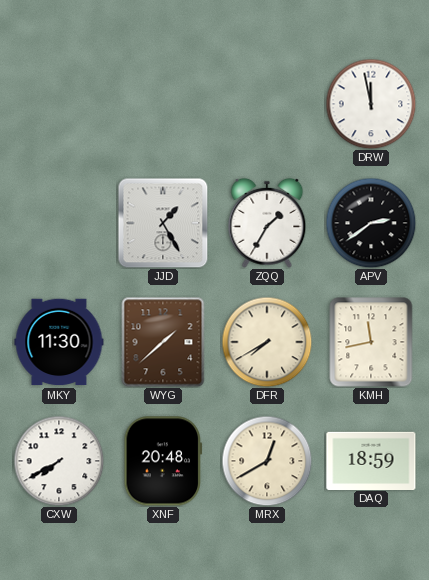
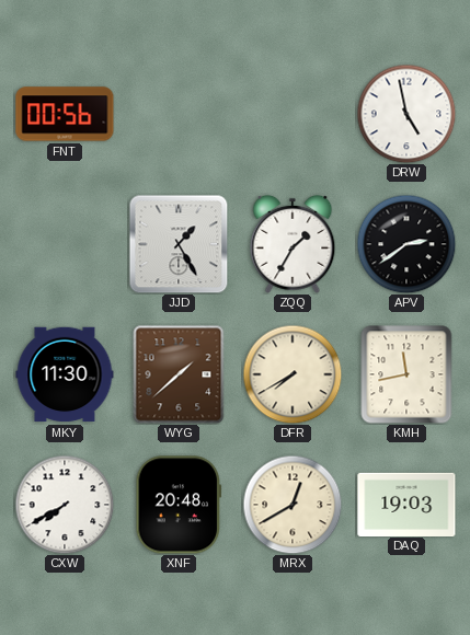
FNT: none -> 00:56
DRW: 11:58 -> 4:58
DAQ: 18:59 -> 19:03
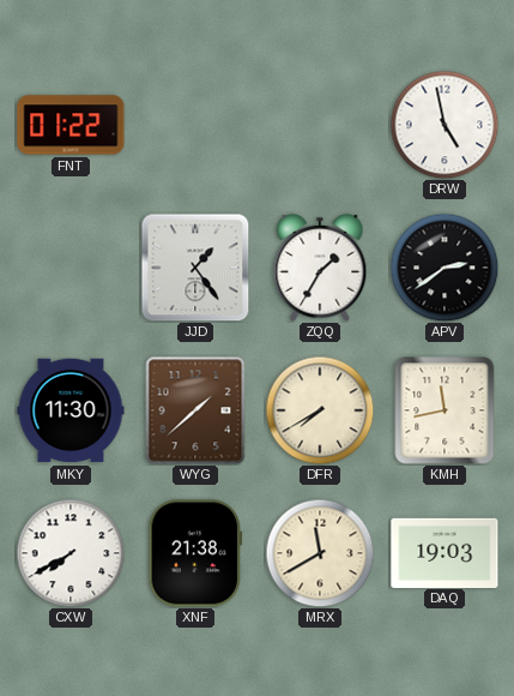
FNT: 00:56 -> 01:22
JJD: 1:25 -> 1:24
XNF: 20:48 -> 21:38
MRX: 12:40 -> 11:40
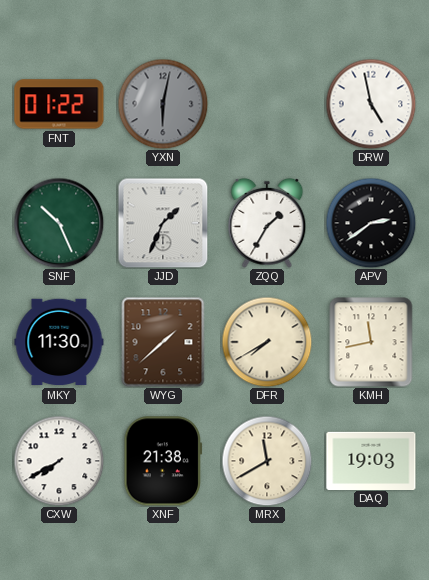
YXN: none -> 6:02
SNF: none -> 10:26
JJD: 1:24 -> 1:34
